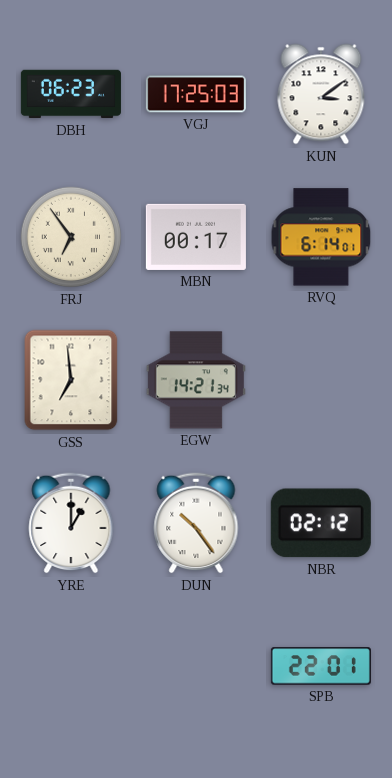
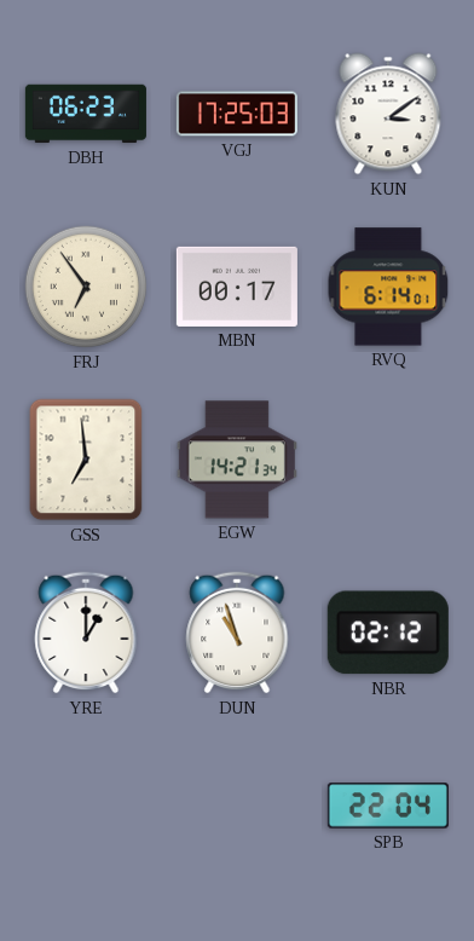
DUN: 10:24 -> 10:57
SPB: 22:01 -> 22:04
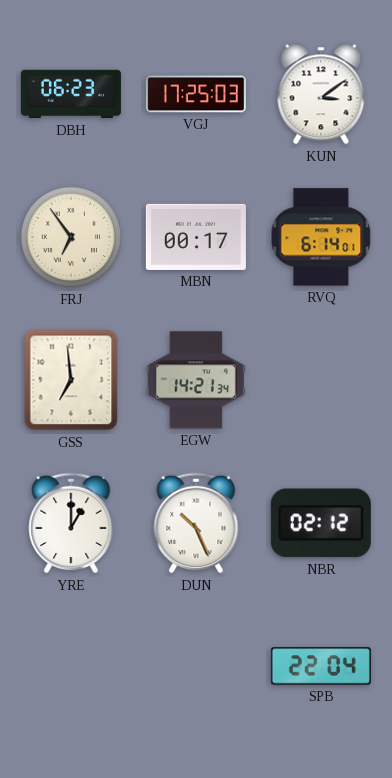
DUN: 10:57 -> 10:26
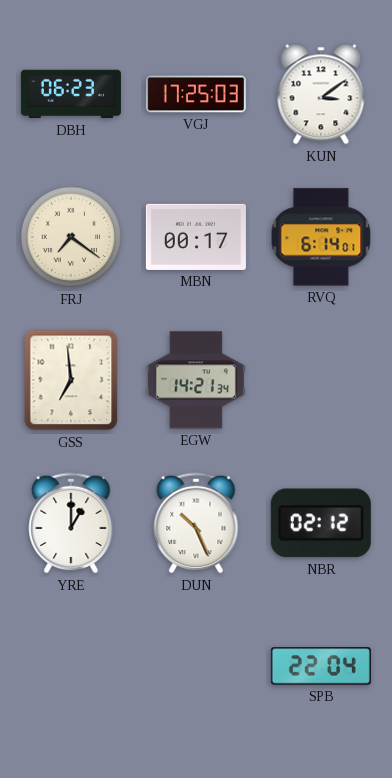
FRJ: 6:54 -> 7:21
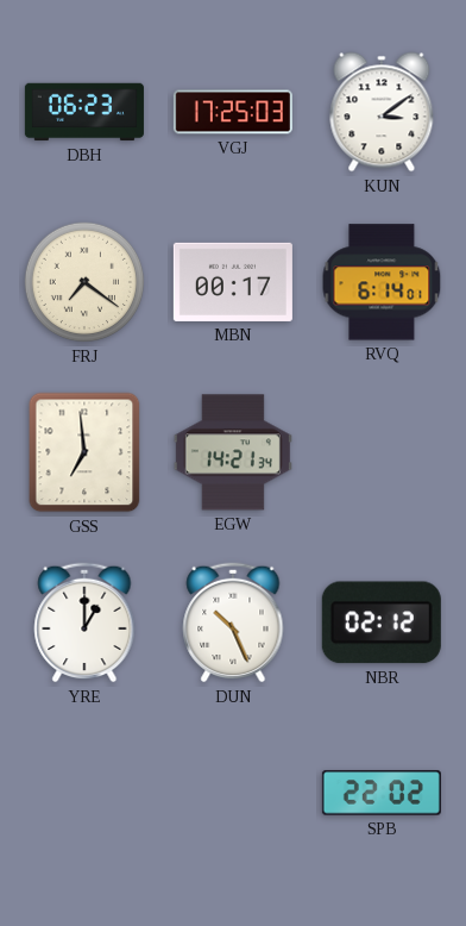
SPB: 22:04 -> 22:02
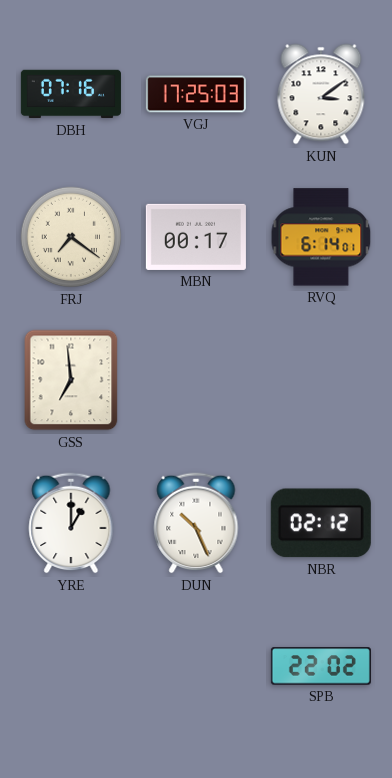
DBH: 06:23 -> 07:16
EGW: 14:21 -> none
